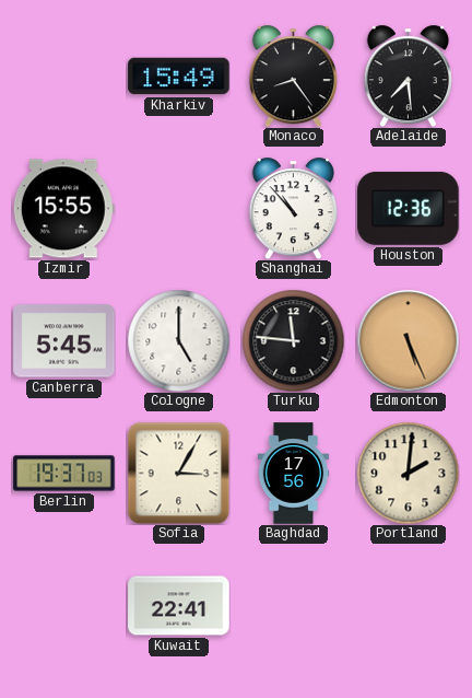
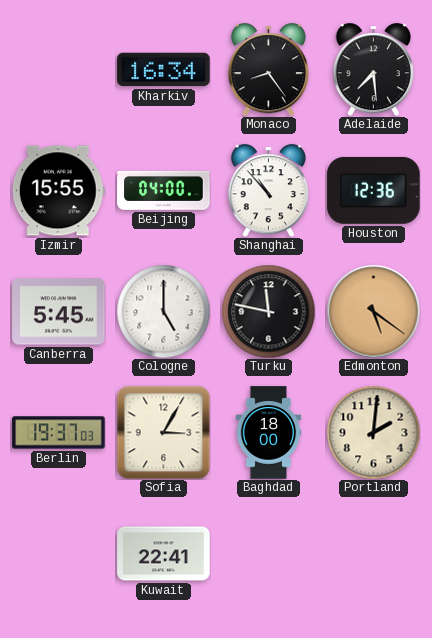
Kharkiv: 15:49 -> 16:34
Beijing: none -> 04:00
Turku: 11:46 -> 11:47
Edmonton: 5:26 -> 5:21
Baghdad: 17:56 -> 18:00
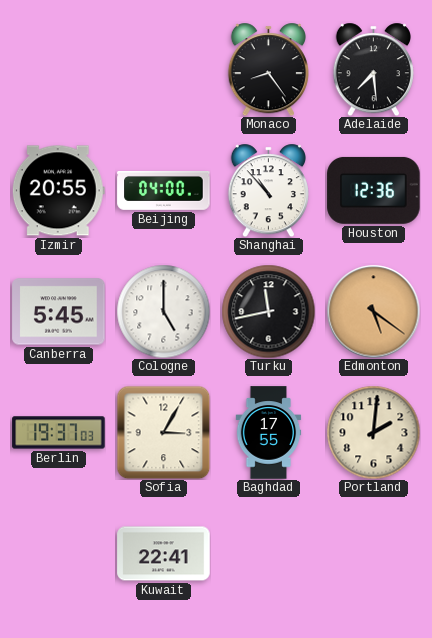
Kharkiv: 16:34 -> none
Izmir: 15:55 -> 20:55
Turku: 11:47 -> 11:43
Baghdad: 18:00 -> 17:55
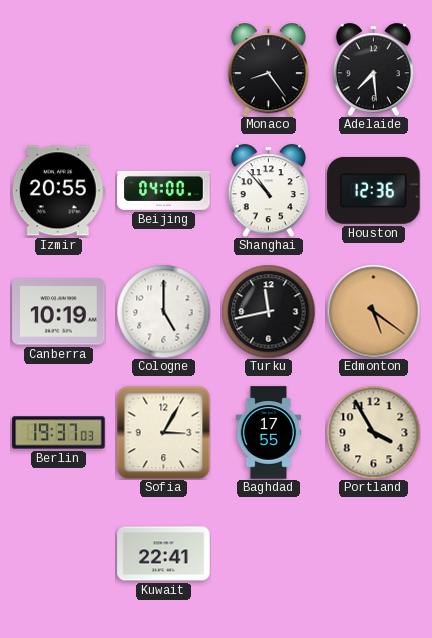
Canberra: 5:45 -> 10:19
Portland: 2:01 -> 3:55
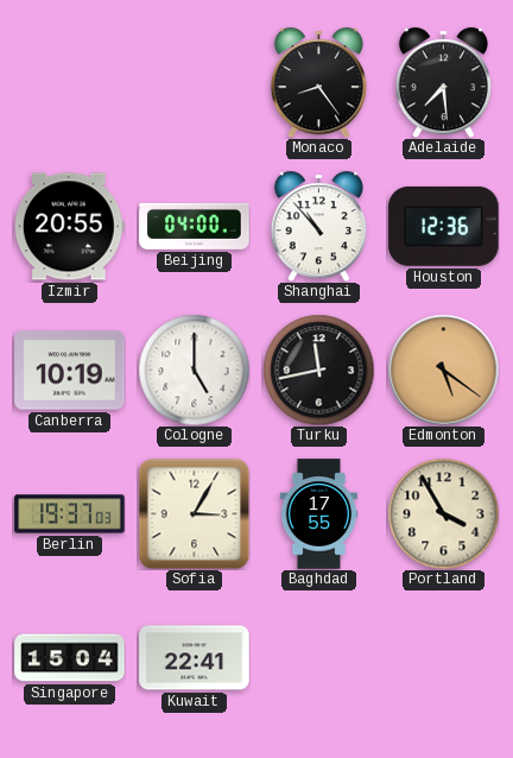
Singapore: none -> 15:04
